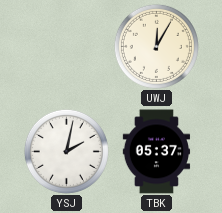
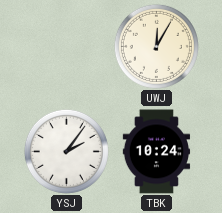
YSJ: 2:02 -> 2:06
TBK: 05:37 -> 10:24
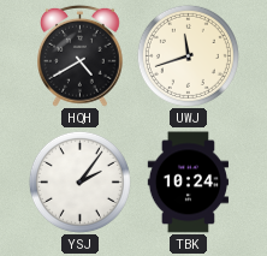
HQH: none -> 4:40
UWJ: 12:05 -> 11:42
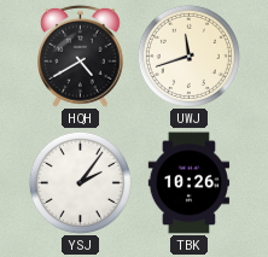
TBK: 10:24 -> 10:26
